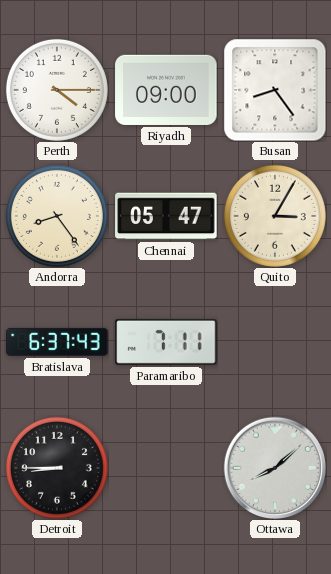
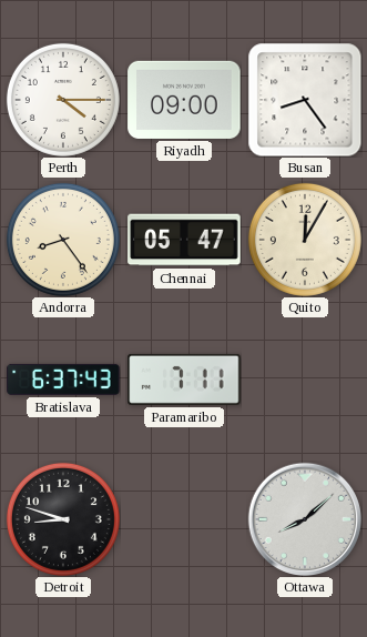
Quito: 3:05 -> 12:05
Detroit: 8:45 -> 8:48
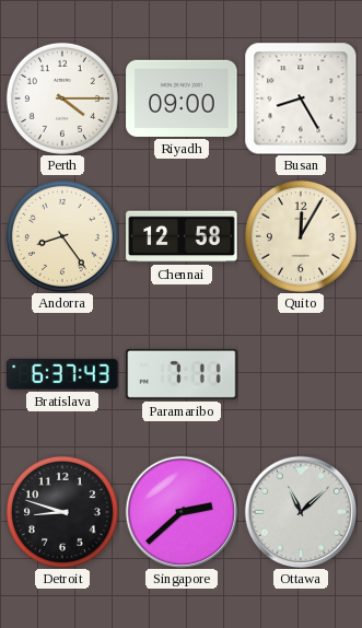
Busan: 8:24 -> 8:25
Chennai: 05:47 -> 12:58
Singapore: none -> 2:38
Ottawa: 8:08 -> 11:08
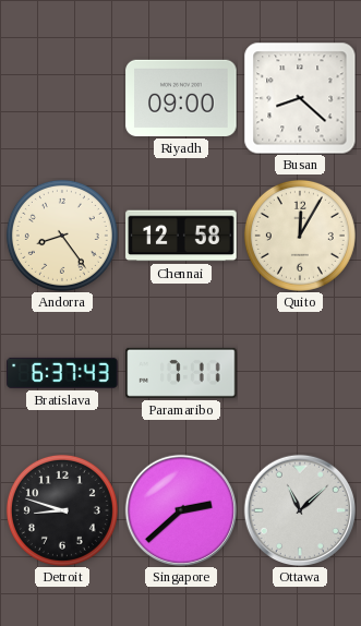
Perth: 4:15 -> none
Busan: 8:25 -> 8:22
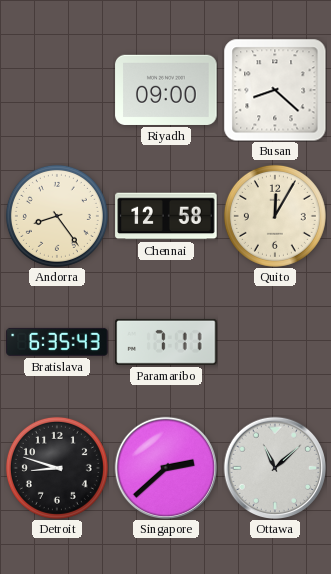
Bratislava: 6:37 -> 6:35
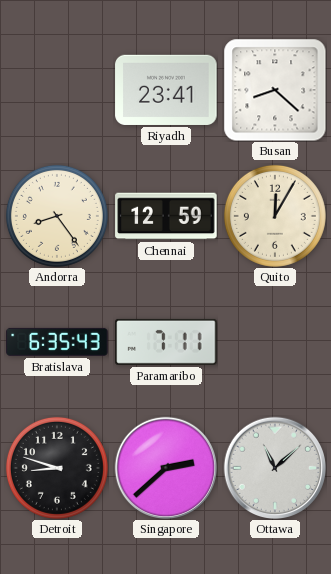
Riyadh: 09:00 -> 23:41
Chennai: 12:58 -> 12:59
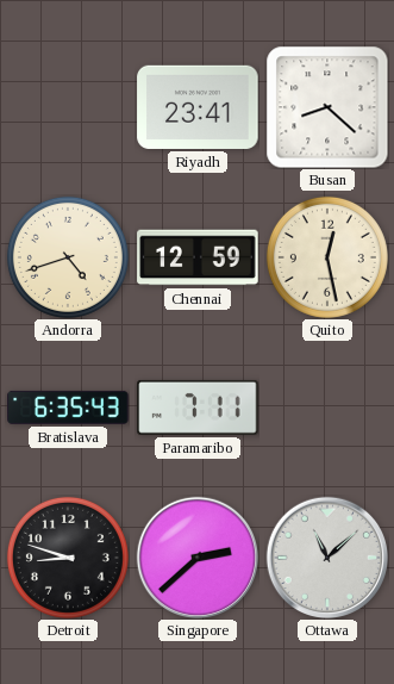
Andorra: 8:24 -> 4:42
Quito: 12:05 -> 12:28
